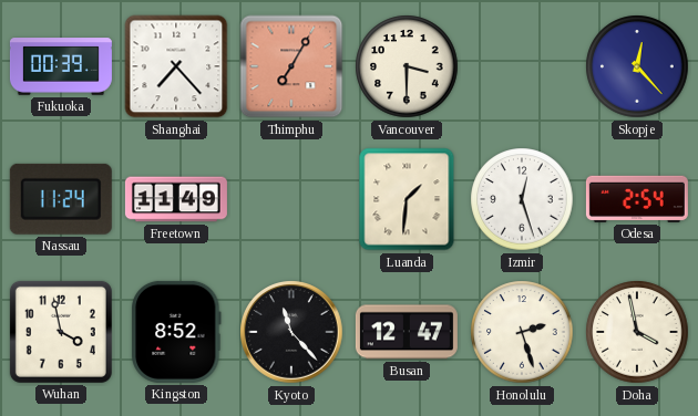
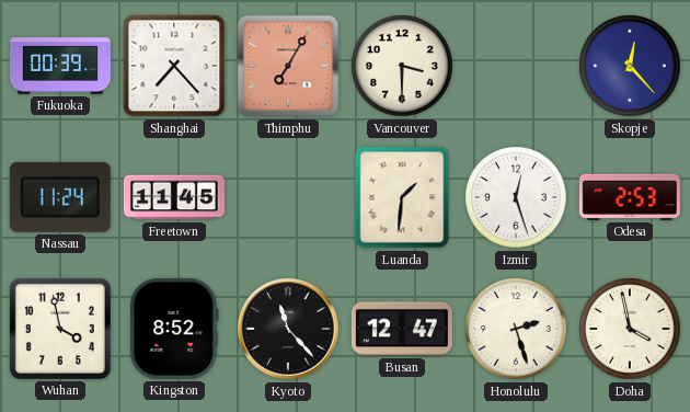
Freetown: 11:49 -> 11:45
Odesa: 2:54 -> 2:53
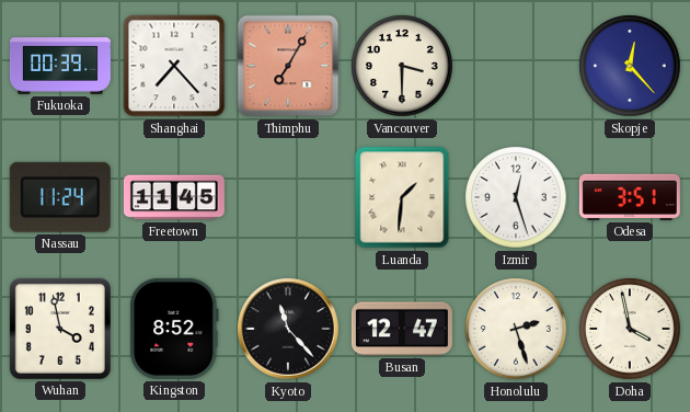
Odesa: 2:53 -> 3:51
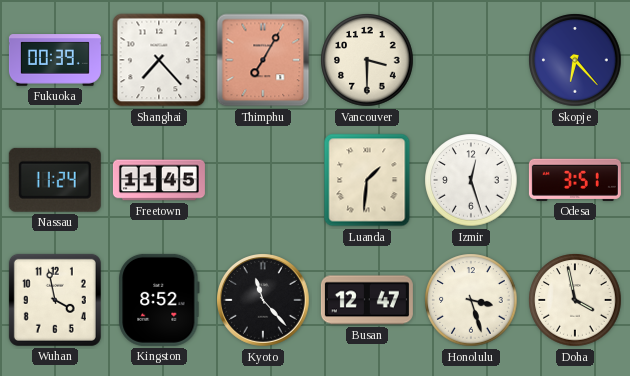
Skopje: 12:23 -> 6:23
Honolulu: 2:27 -> 3:27
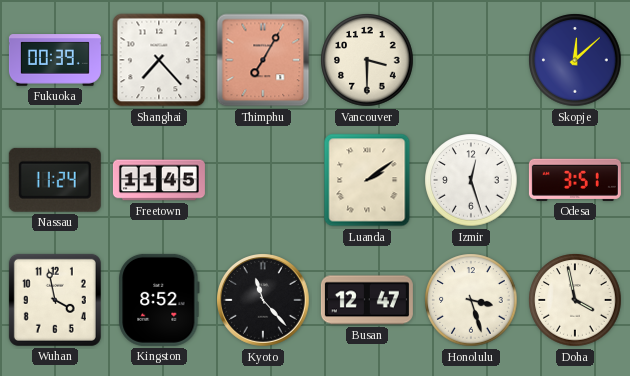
Skopje: 6:23 -> 12:08
Luanda: 1:31 -> 2:09
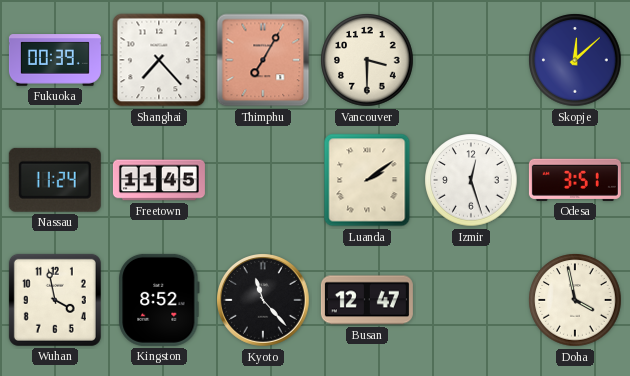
Honolulu: 3:27 -> none
